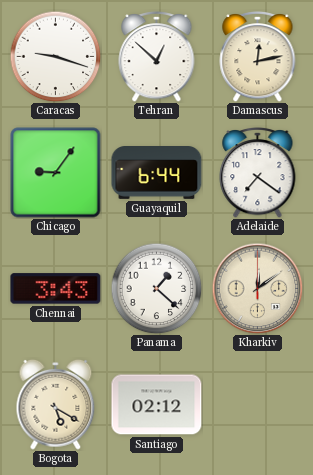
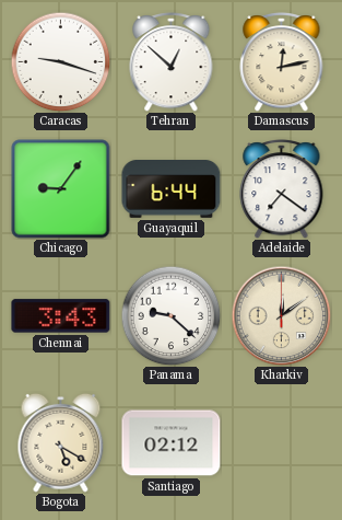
Panama: 1:22 -> 9:22
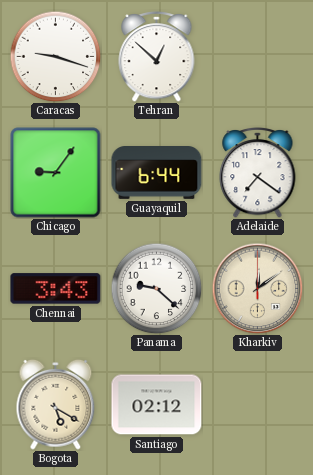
Damascus: 12:13 -> none
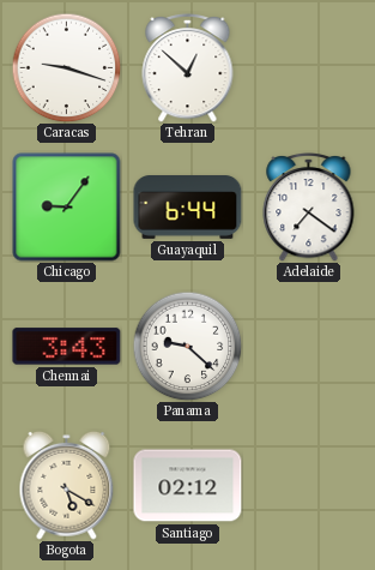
Kharkiv: 12:09 -> none
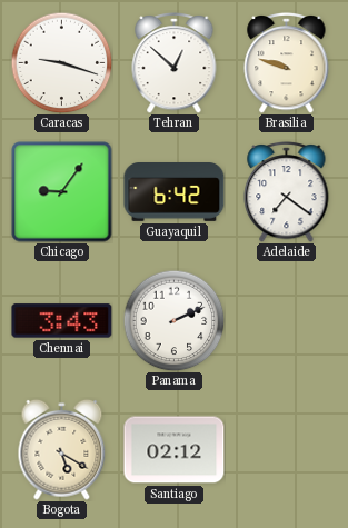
Brasilia: none -> 9:48
Guayaquil: 6:44 -> 6:42
Panama: 9:22 -> 2:11
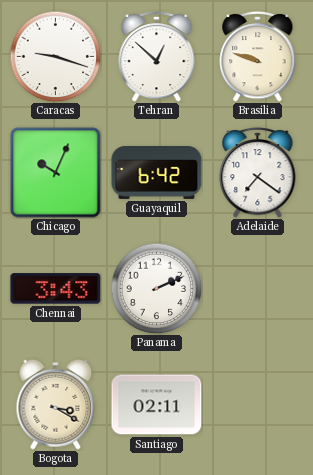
Chicago: 9:06 -> 10:04
Bogota: 5:20 -> 3:20
Santiago: 02:12 -> 02:11
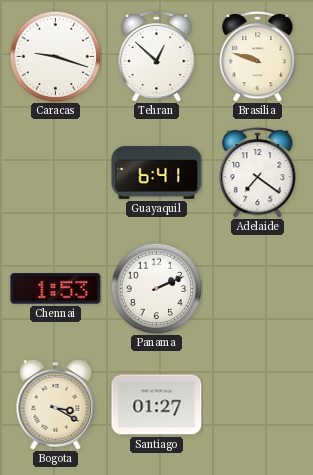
Chicago: 10:04 -> none
Guayaquil: 6:42 -> 6:41
Chennai: 3:43 -> 1:53
Santiago: 02:11 -> 01:27
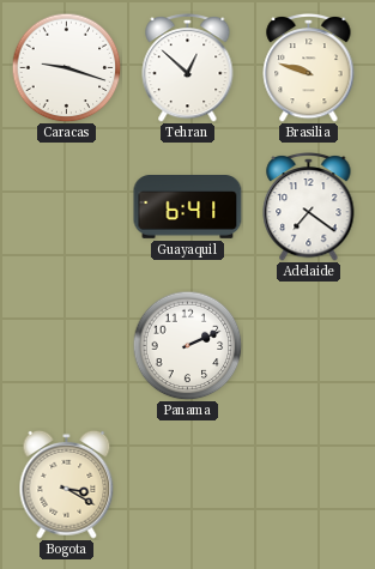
Chennai: 1:53 -> none
Santiago: 01:27 -> none
